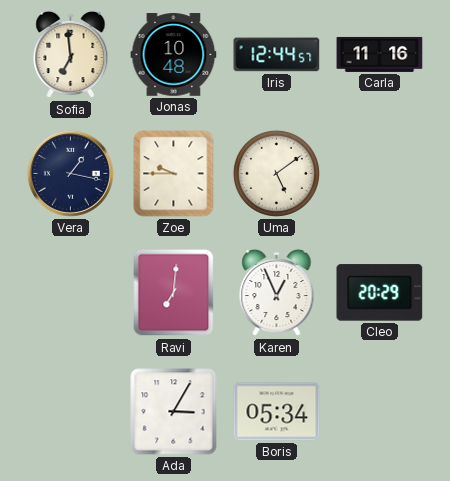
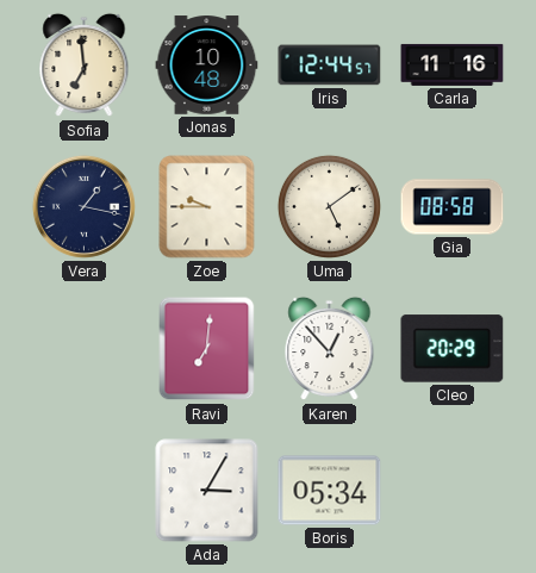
Gia: none -> 08:58
Karen: 12:56 -> 12:53
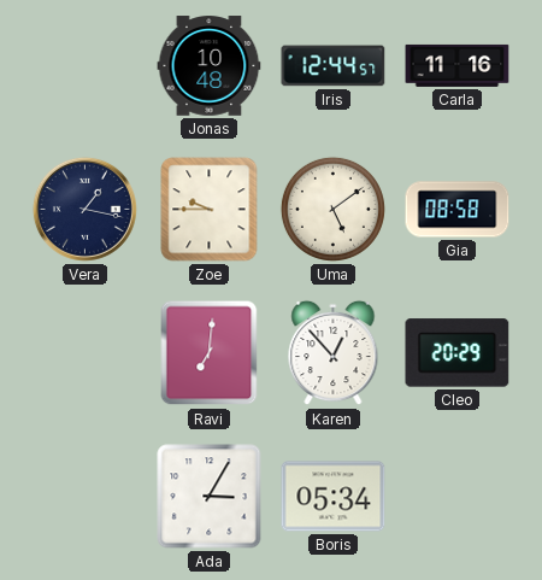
Sofia: 6:59 -> none
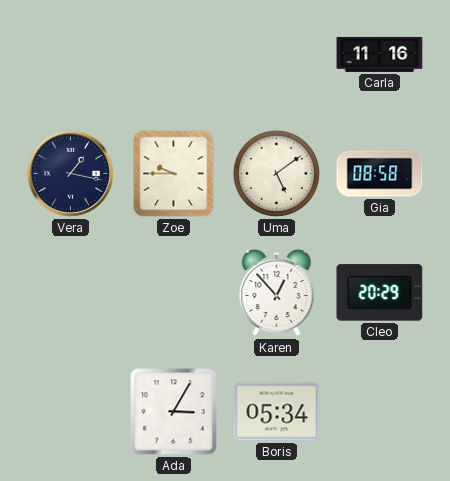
Jonas: 10:48 -> none
Iris: 12:44 -> none
Ravi: 7:01 -> none
